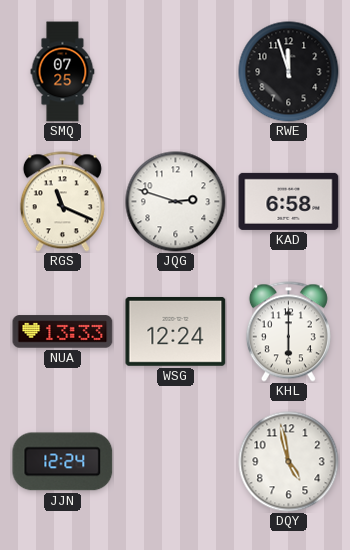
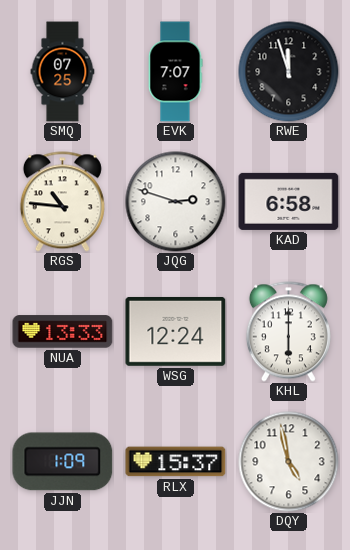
EVK: none -> 7:07
RGS: 11:19 -> 10:46
JJN: 12:24 -> 1:09
RLX: none -> 15:37
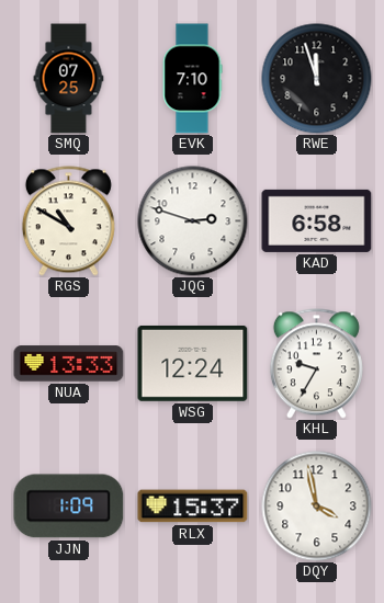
EVK: 7:07 -> 7:10
RGS: 10:46 -> 10:50
KHL: 6:00 -> 9:35
DQY: 4:58 -> 3:58
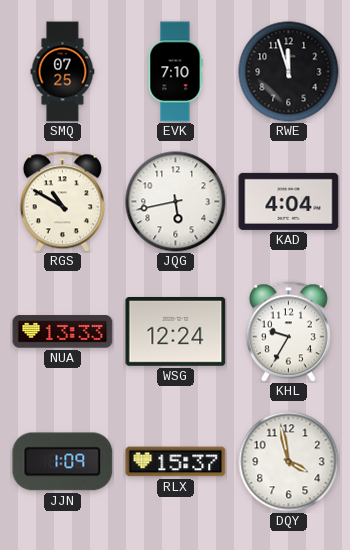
JQG: 2:48 -> 5:43
KAD: 6:58 -> 4:04
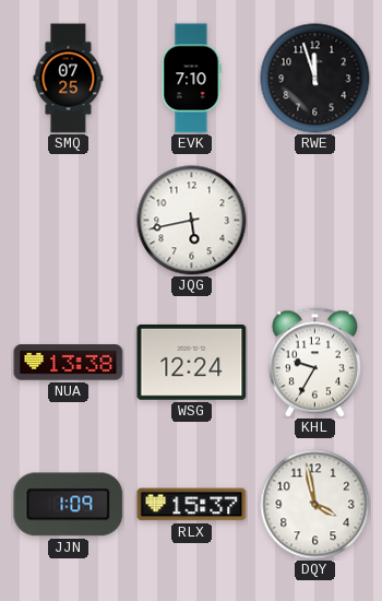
RGS: 10:50 -> none
KAD: 4:04 -> none
NUA: 13:33 -> 13:38
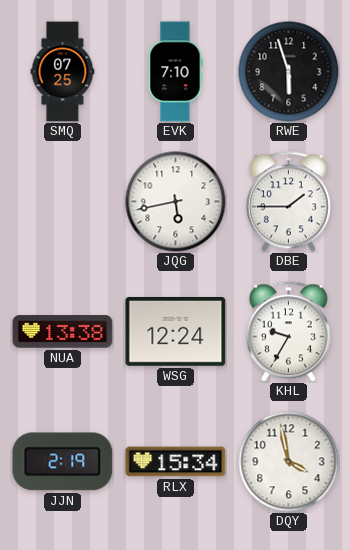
RWE: 11:57 -> 5:57
DBE: none -> 1:45
JJN: 1:09 -> 2:19
RLX: 15:37 -> 15:34
